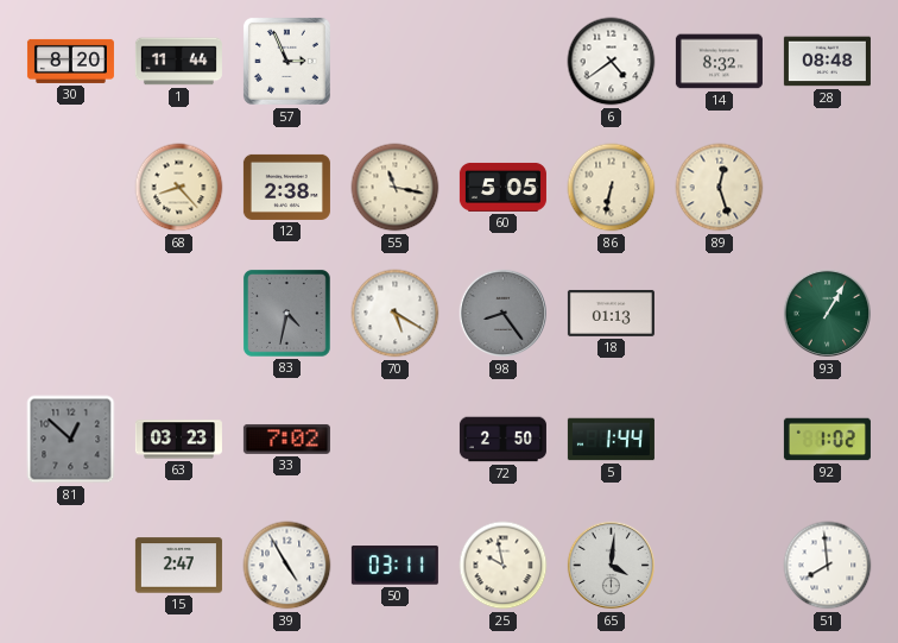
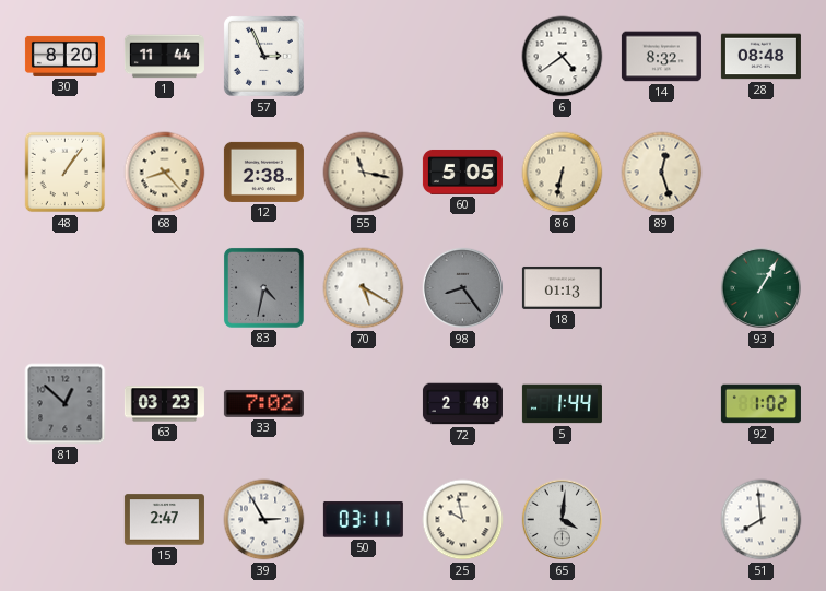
48: none -> 1:06
72: 2:50 -> 2:48
39: 4:55 -> 2:55
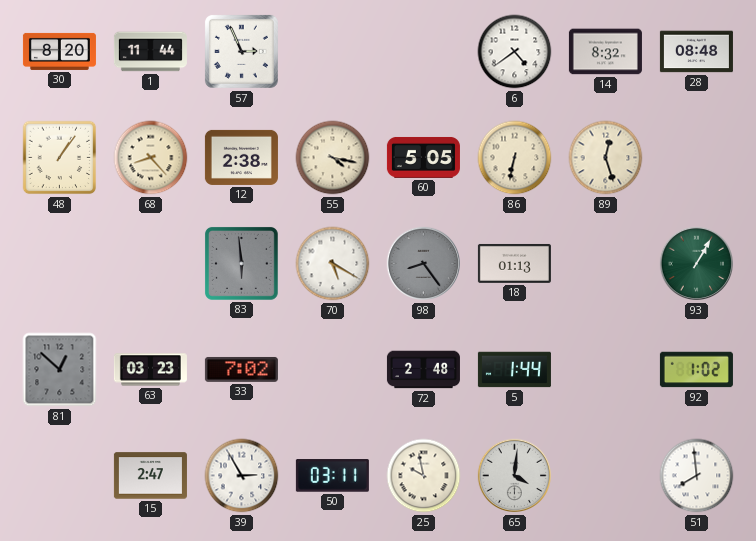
55: 11:17 -> 4:17
83: 4:32 -> 5:59
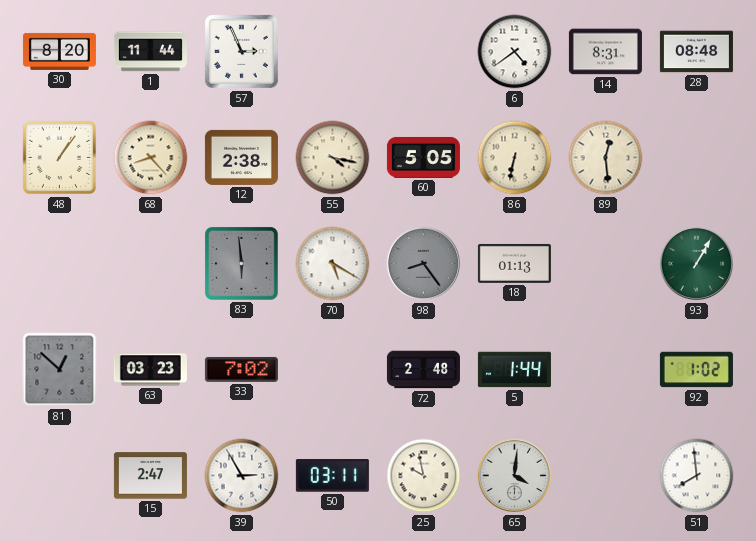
14: 8:32 -> 8:31
89: 12:27 -> 12:29
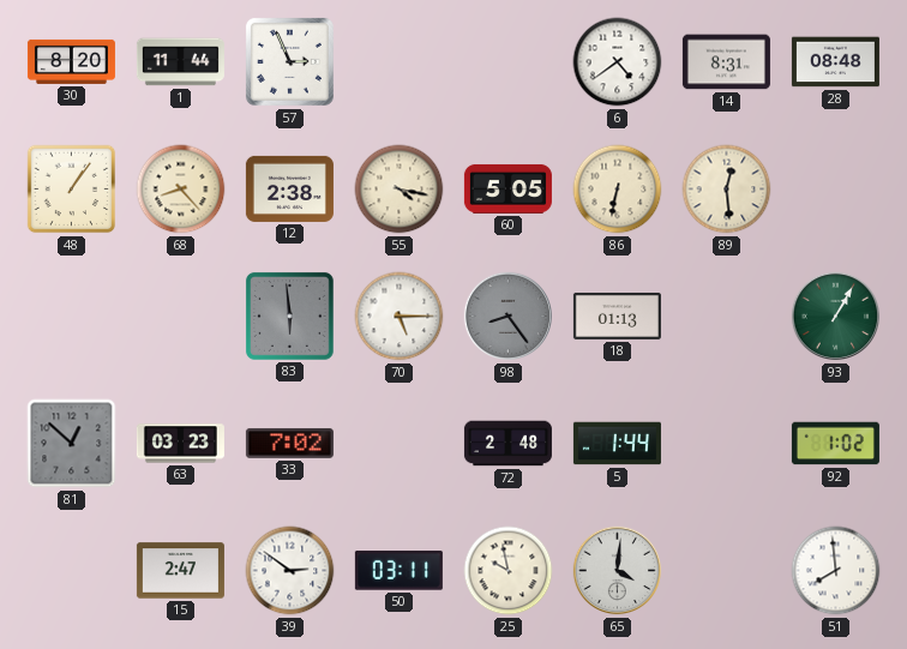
70: 5:20 -> 5:15
39: 2:55 -> 2:51
